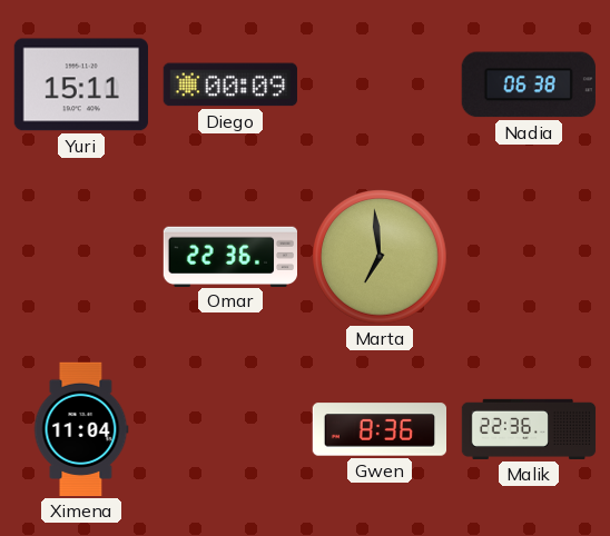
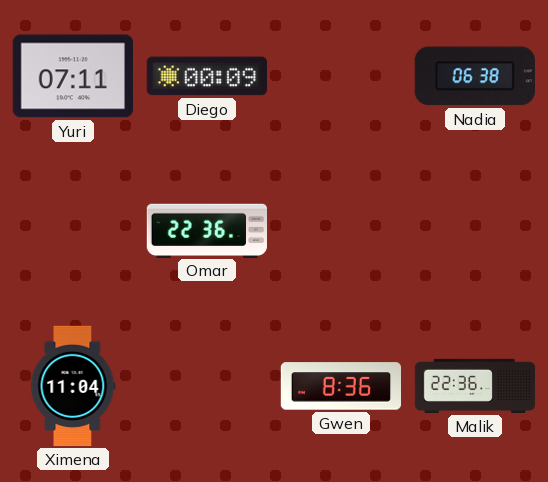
Yuri: 15:11 -> 07:11
Marta: 6:59 -> none
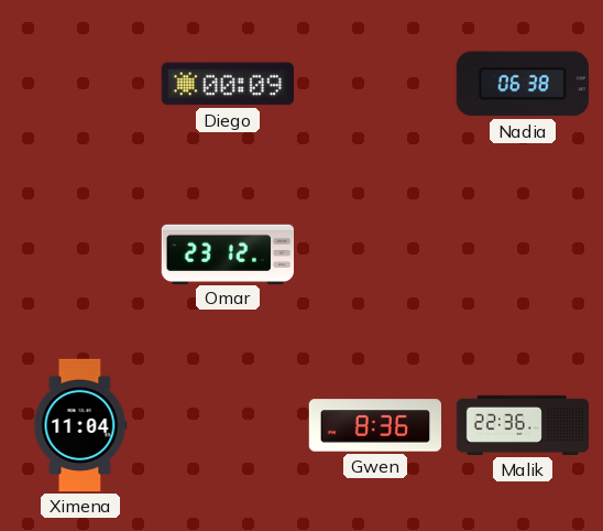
Yuri: 07:11 -> none
Omar: 22:36 -> 23:12
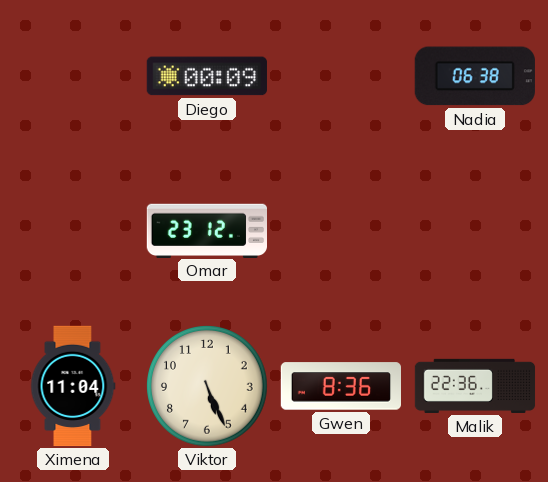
Viktor: none -> 5:26
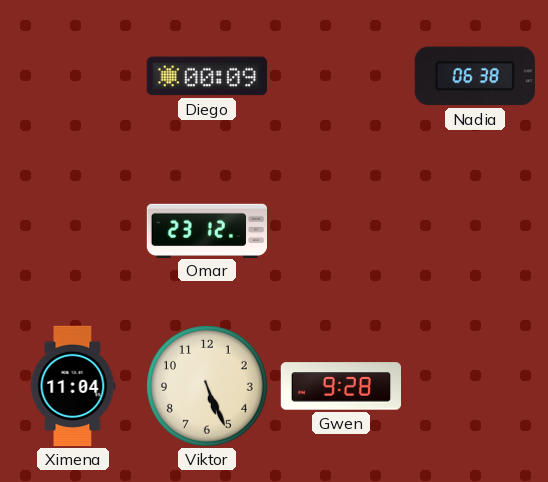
Gwen: 8:36 -> 9:28
Malik: 22:36 -> none
